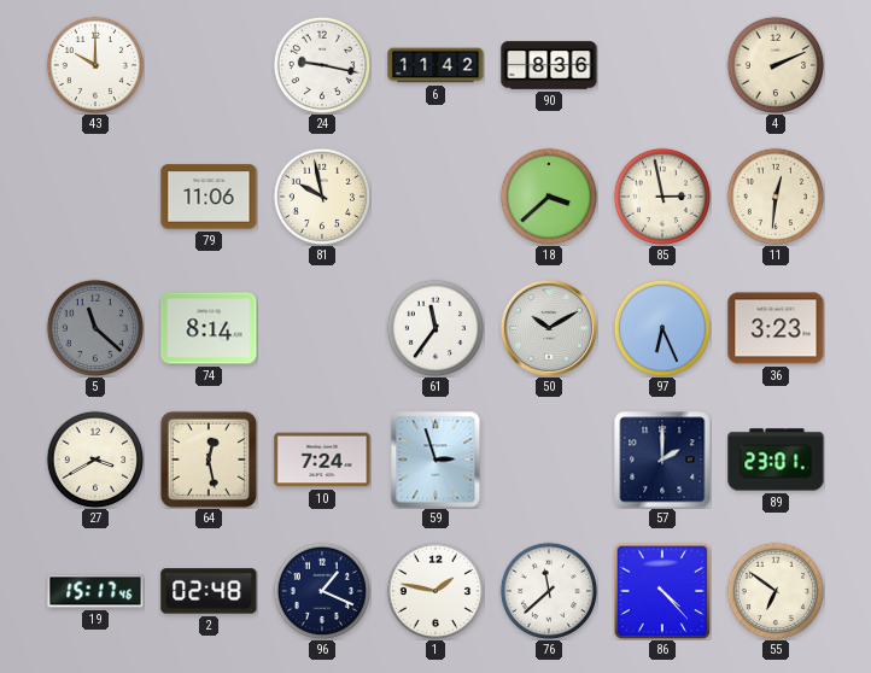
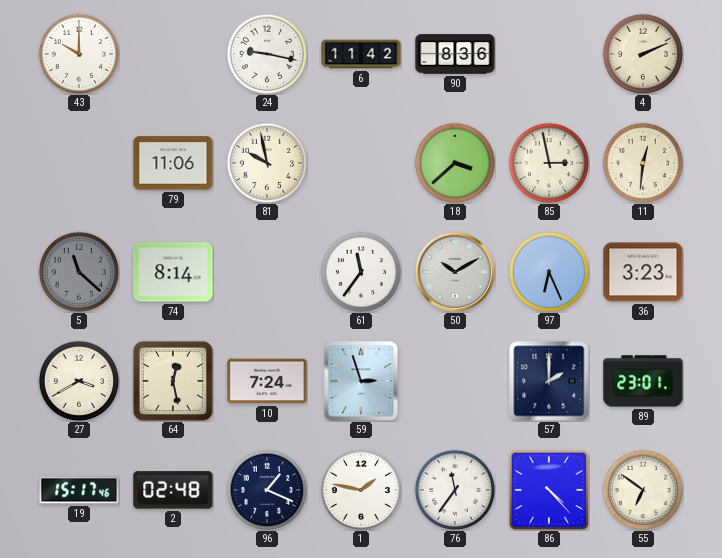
76: 11:38 -> 11:36
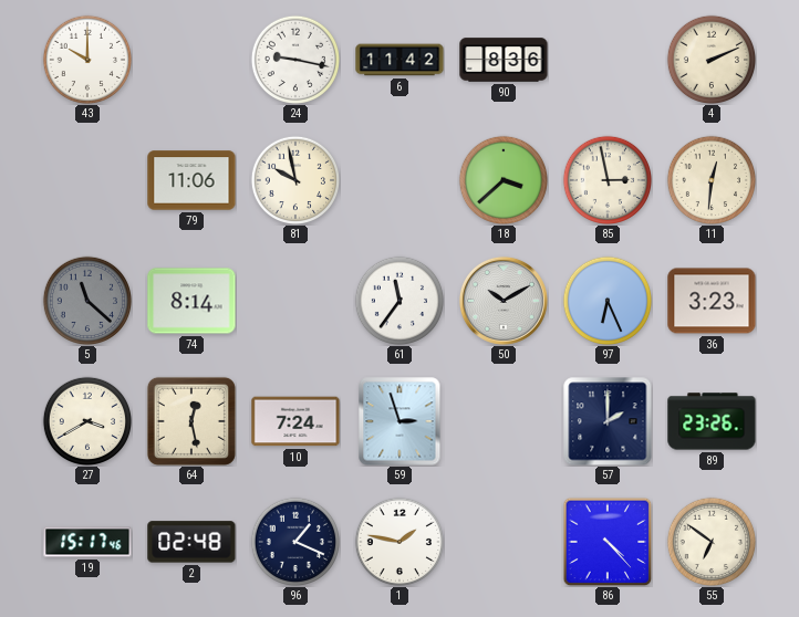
89: 23:01 -> 23:26
76: 11:36 -> none
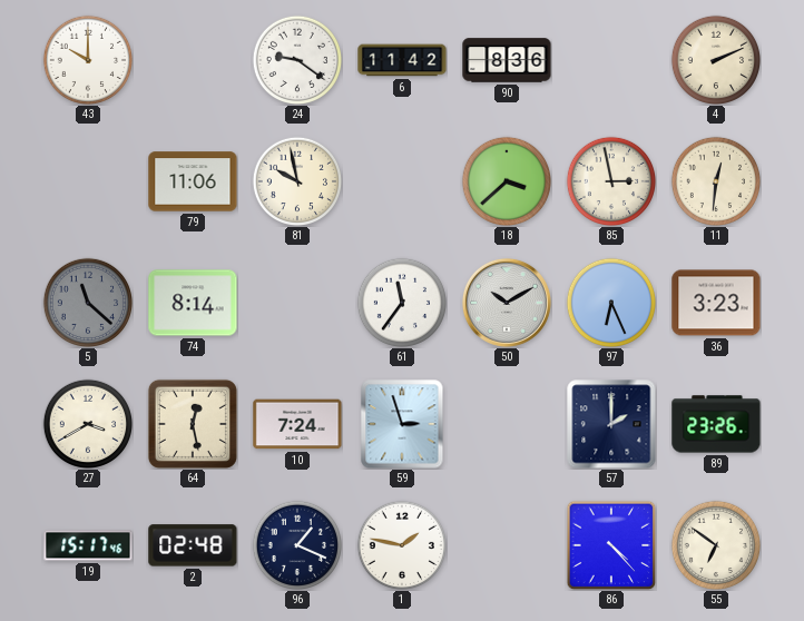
24: 9:17 -> 9:21
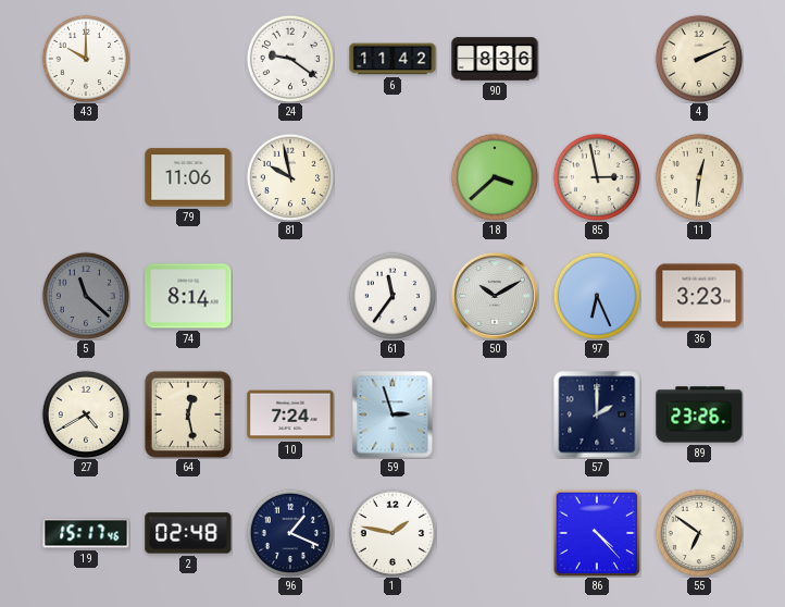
27: 3:40 -> 4:40
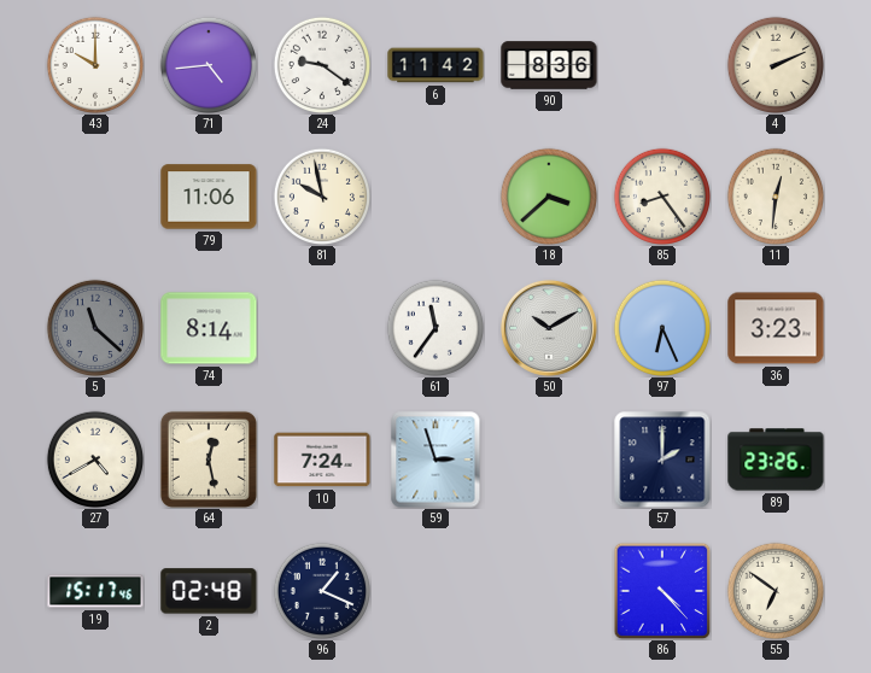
71: none -> 4:44
85: 2:58 -> 8:24
1: 1:47 -> none
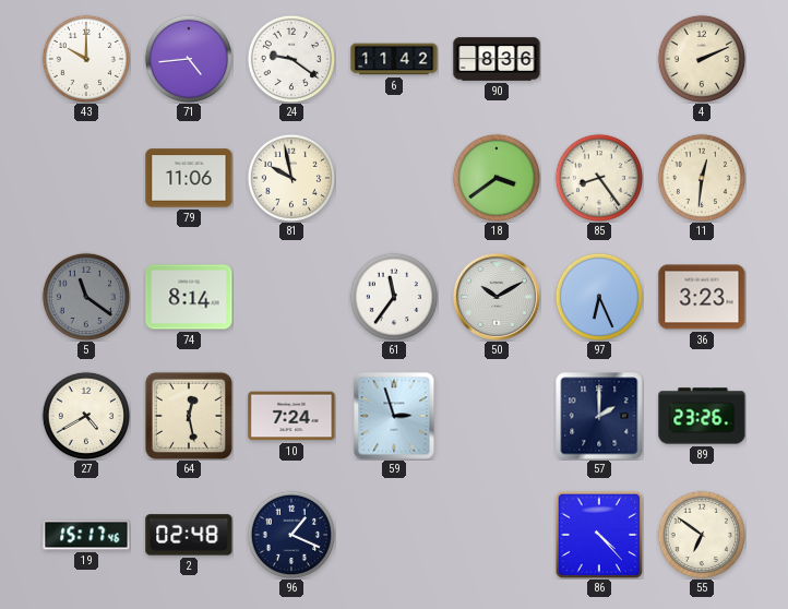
18: 3:38 -> 3:39
5: 11:22 -> 11:21
